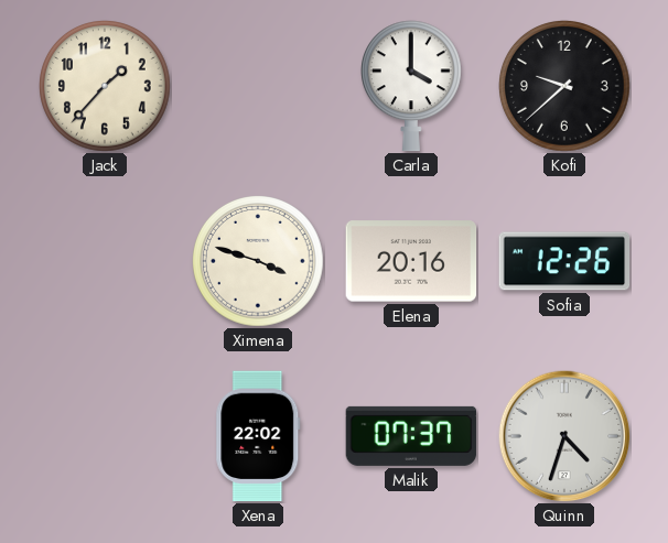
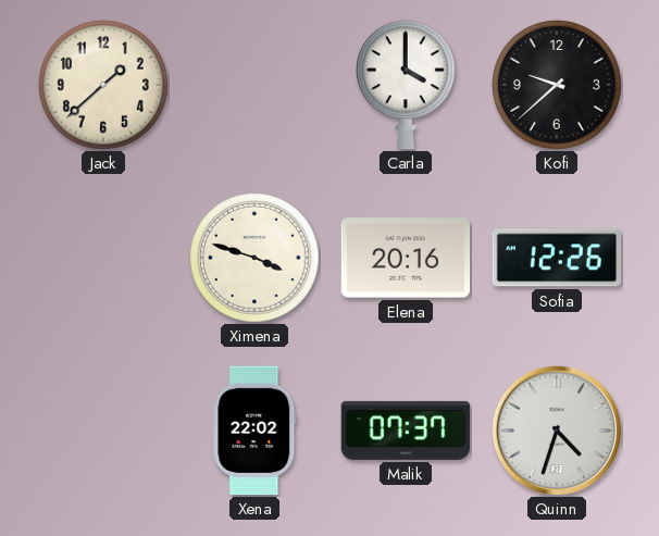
Jack: 1:37 -> 1:38
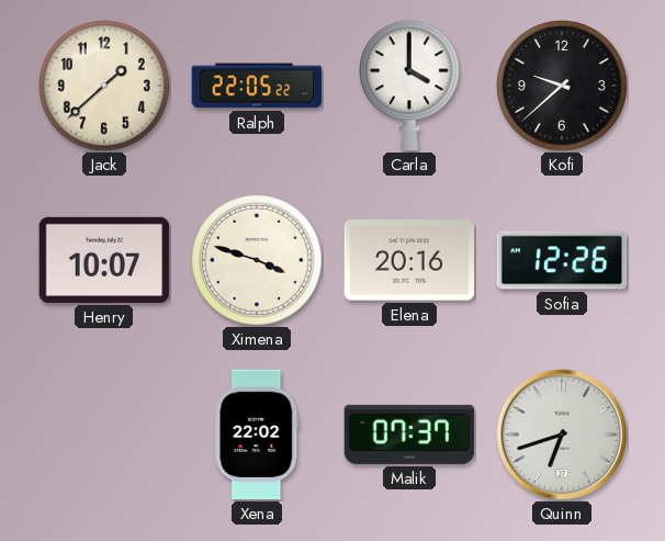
Ralph: none -> 22:05
Henry: none -> 10:07
Quinn: 4:33 -> 6:42
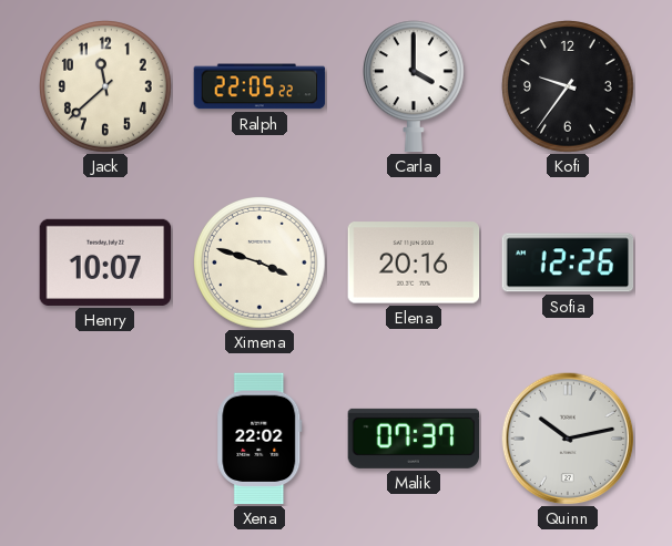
Jack: 1:38 -> 11:38
Kofi: 9:38 -> 9:36
Quinn: 6:42 -> 10:13
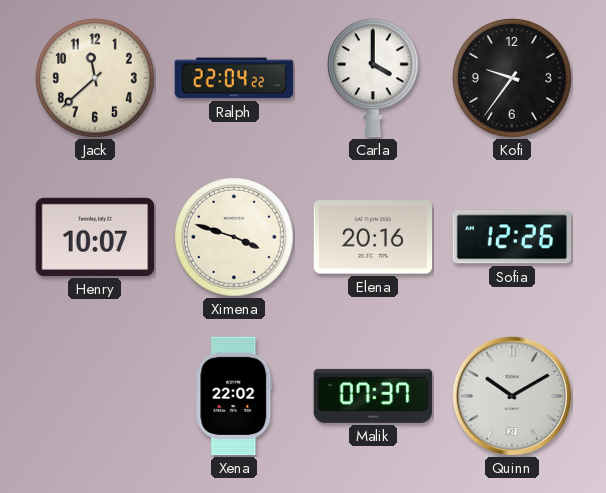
Ralph: 22:05 -> 22:04
Quinn: 10:13 -> 10:10
